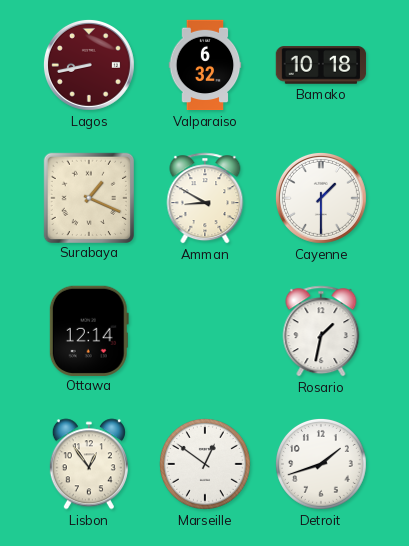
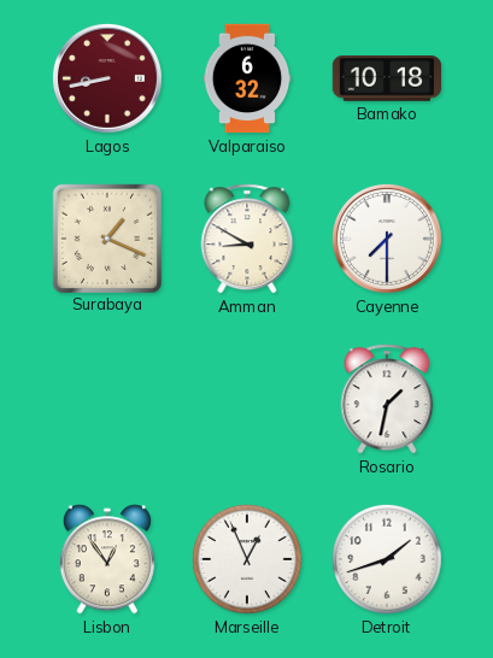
Cayenne: 1:30 -> 7:30
Ottawa: 12:14 -> none
Marseille: 12:51 -> 12:56
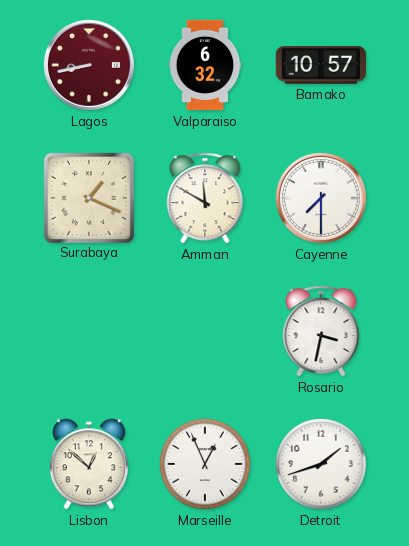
Bamako: 10:18 -> 10:57
Amman: 8:50 -> 11:50
Rosario: 1:32 -> 3:32
Lisbon: 12:54 -> 12:52
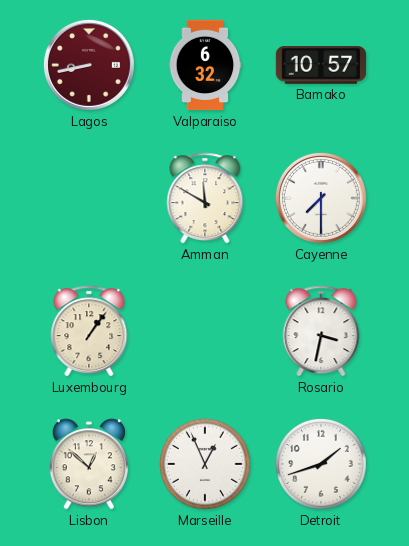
Surabaya: 1:19 -> none
Luxembourg: none -> 1:06
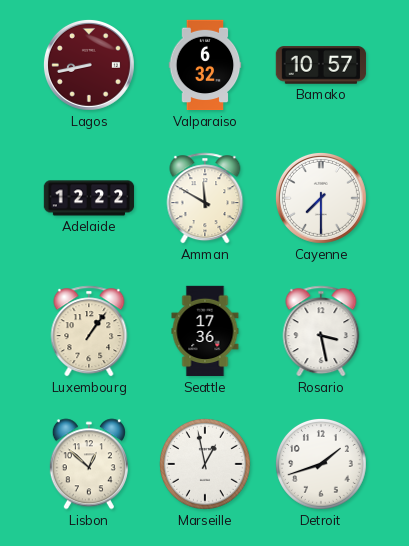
Adelaide: none -> 12:22
Seattle: none -> 17:36
Rosario: 3:32 -> 3:28
Marseille: 12:56 -> 12:58
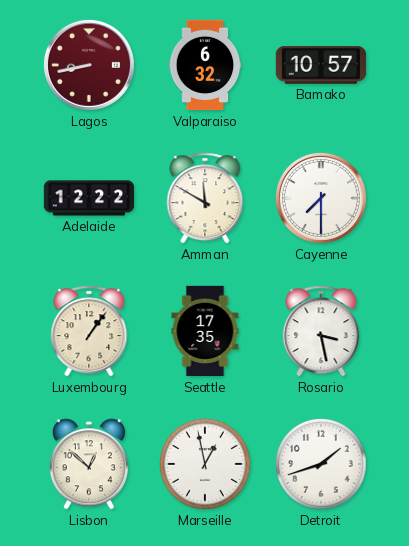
Seattle: 17:36 -> 17:35
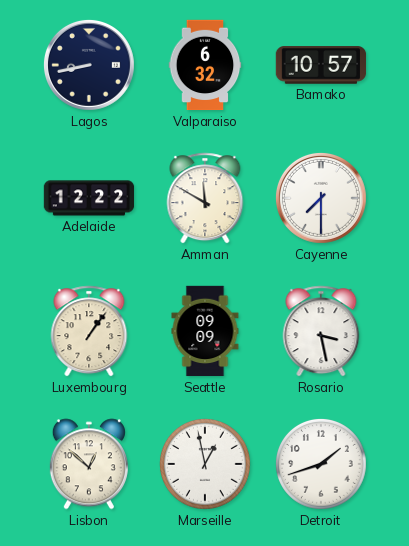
Lagos dial: burgundy -> navy
Seattle: 17:35 -> 09:09
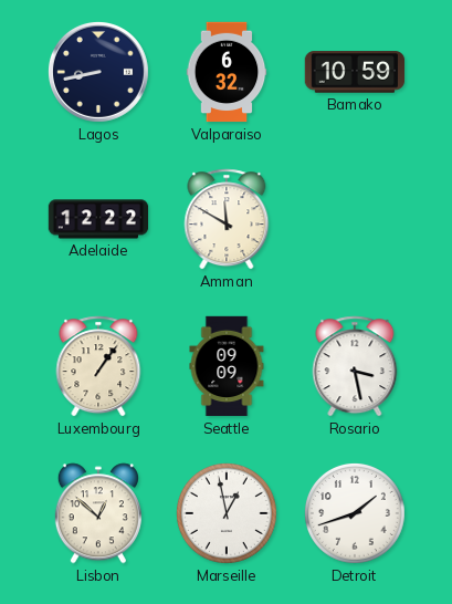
Bamako: 10:57 -> 10:59
Cayenne: 7:30 -> none
